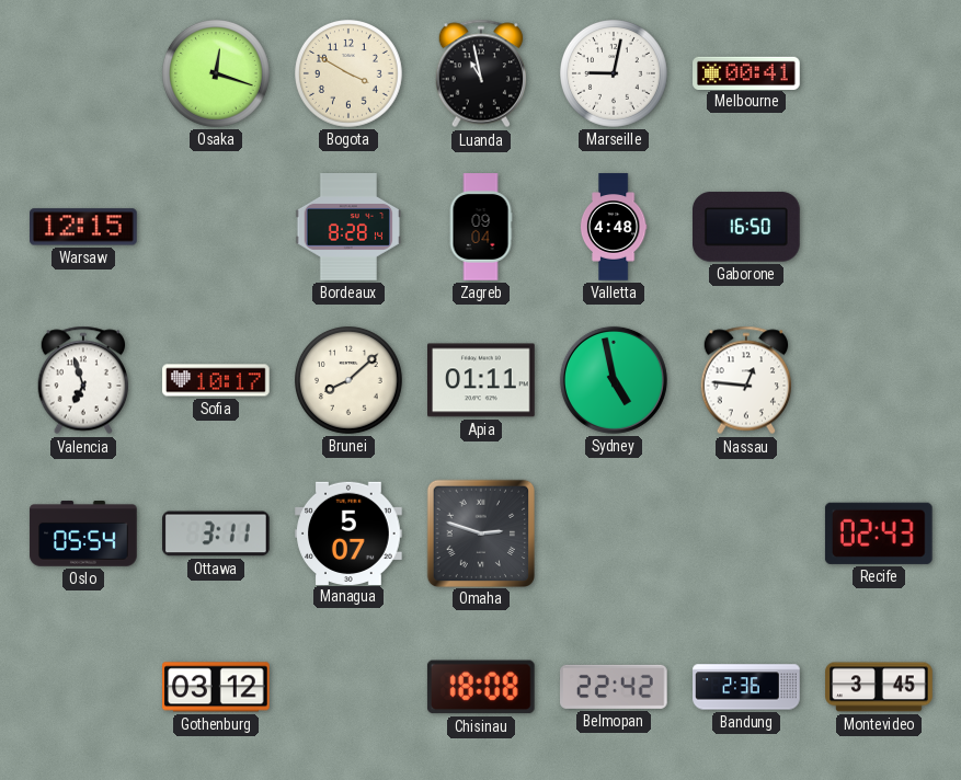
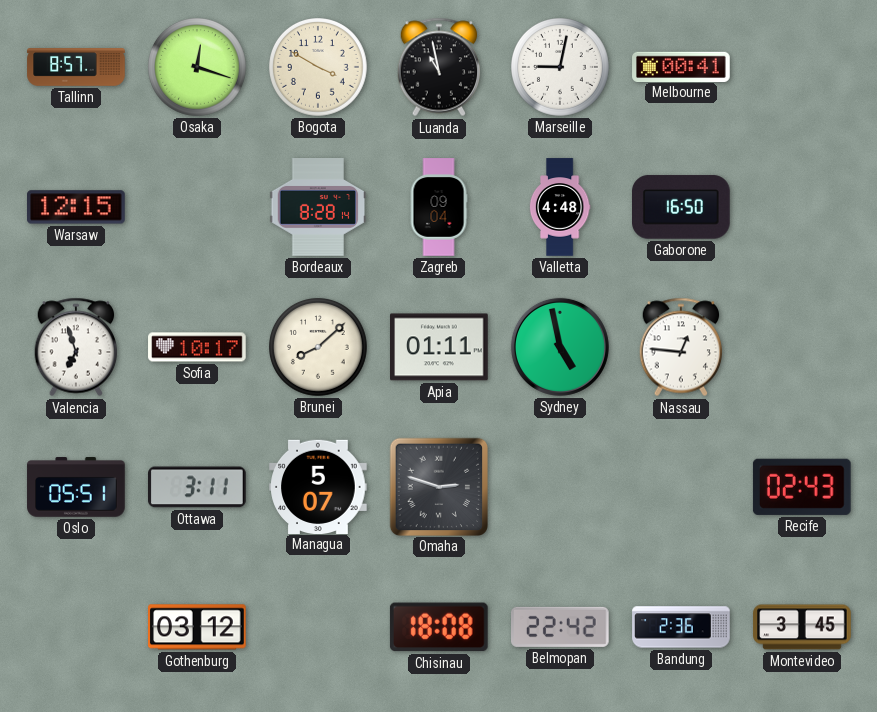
Tallinn: none -> 8:57
Oslo: 05:54 -> 05:51
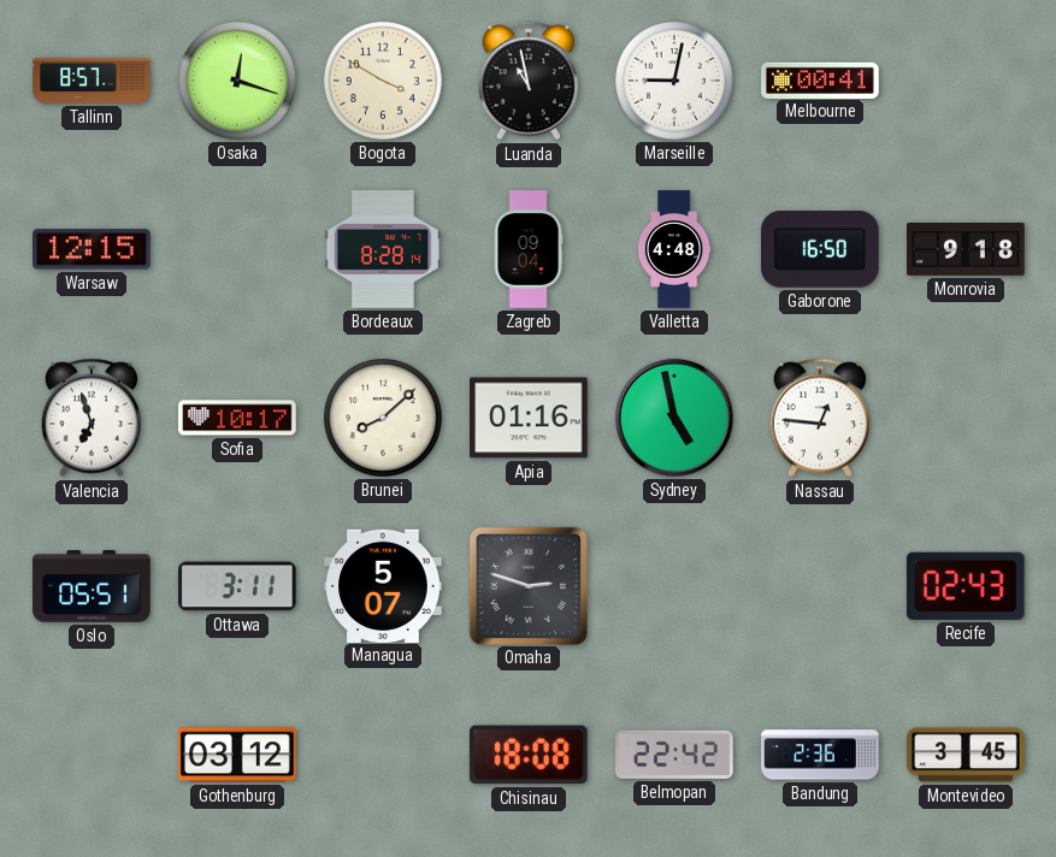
Monrovia: none -> 9:18
Apia: 01:11 -> 01:16
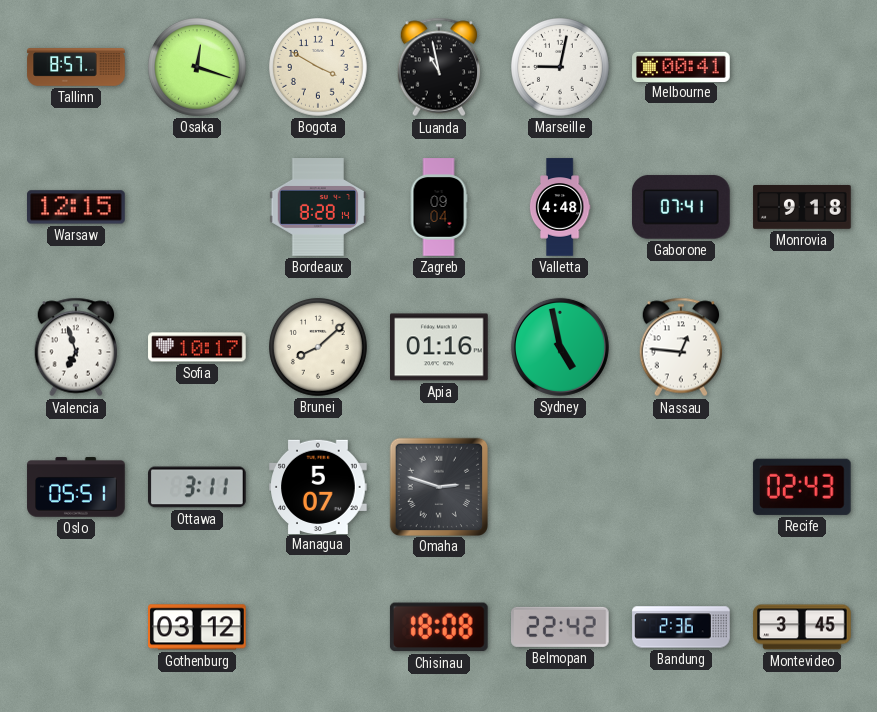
Gaborone: 16:50 -> 07:41
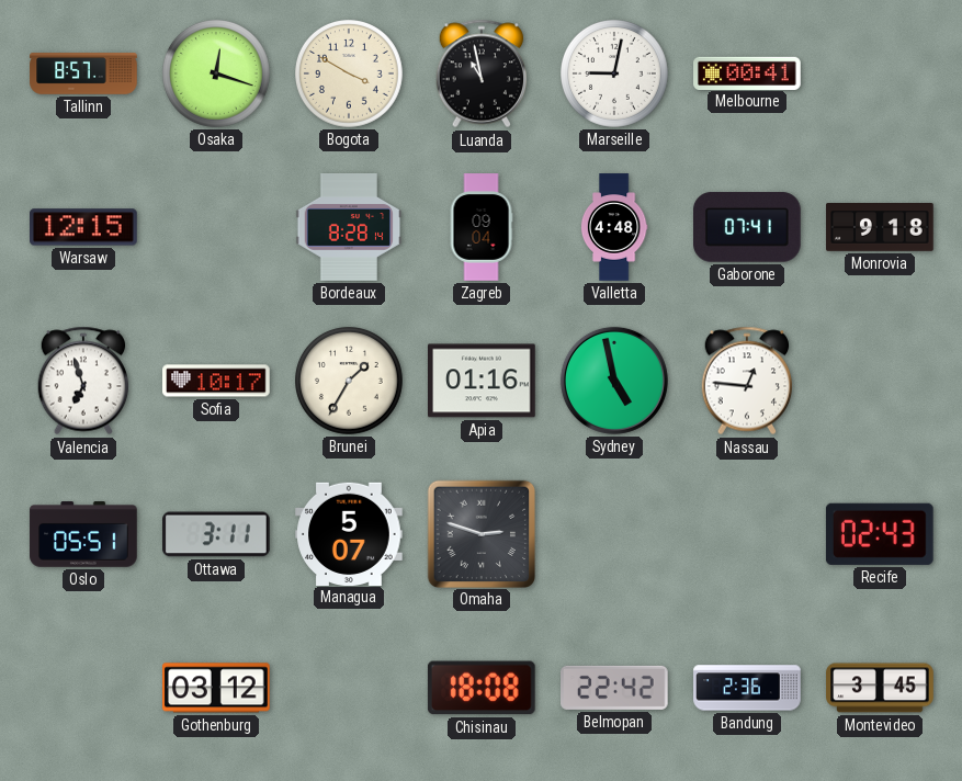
Brunei: 8:08 -> 1:35
